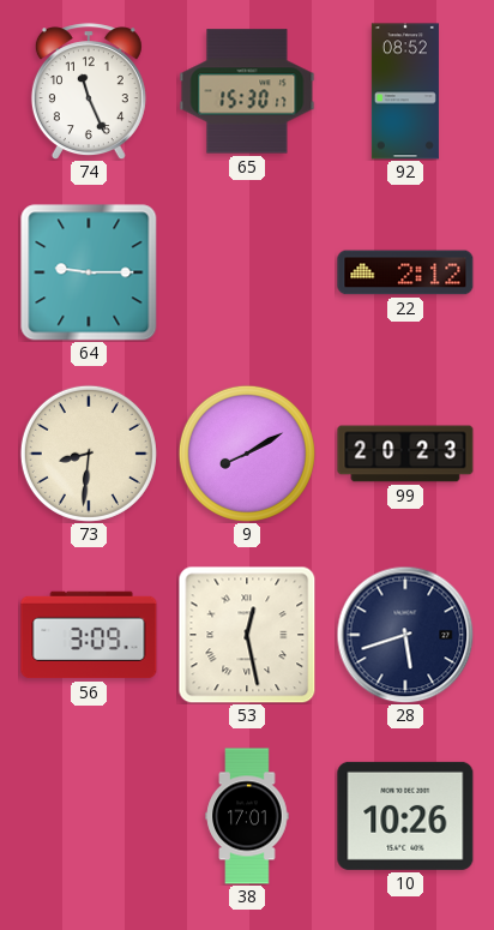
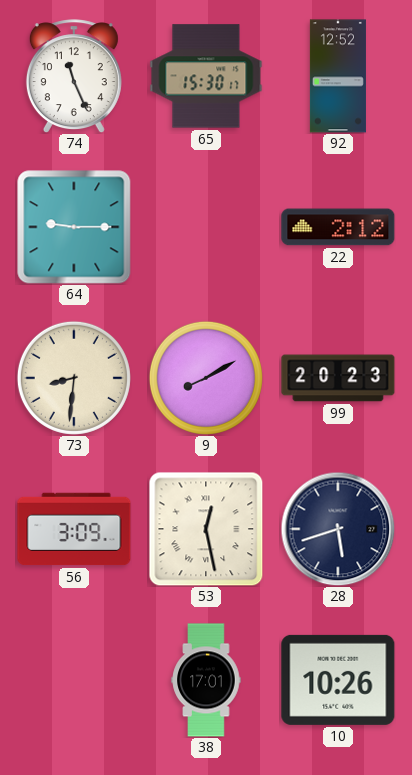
92: 08:52 -> 12:52
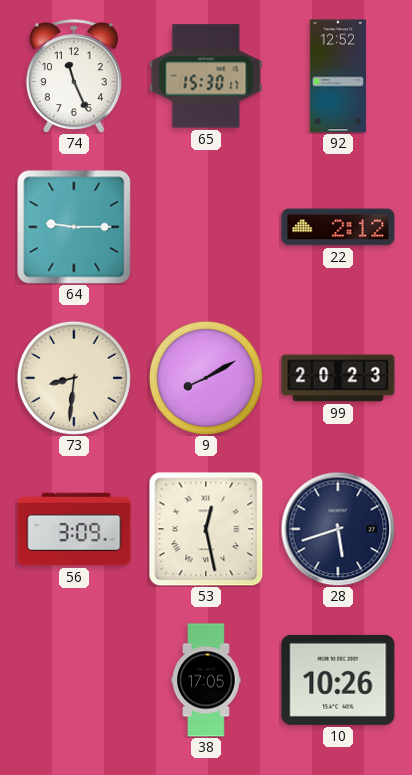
38: 17:01 -> 17:05
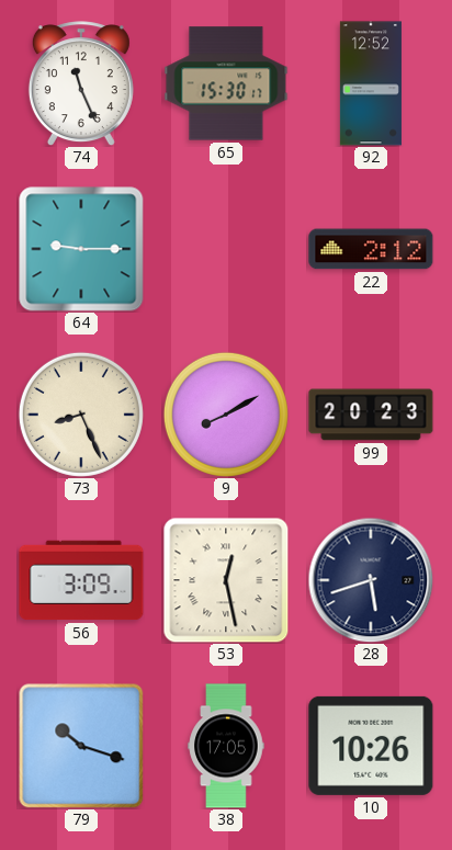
73: 8:31 -> 8:26
79: none -> 10:18
